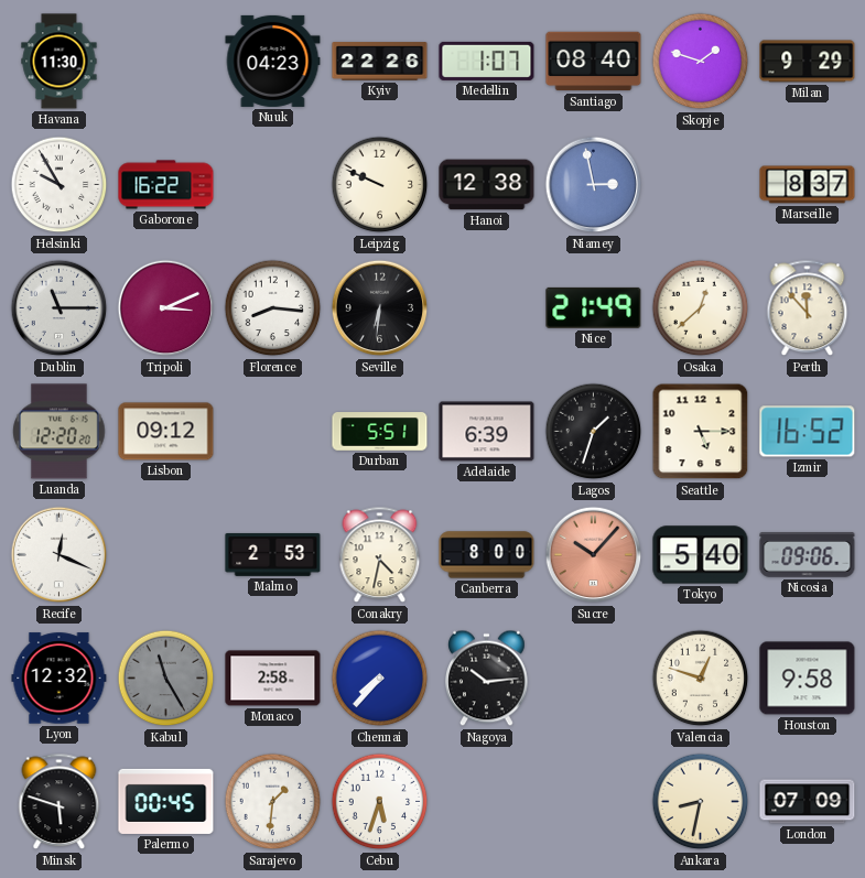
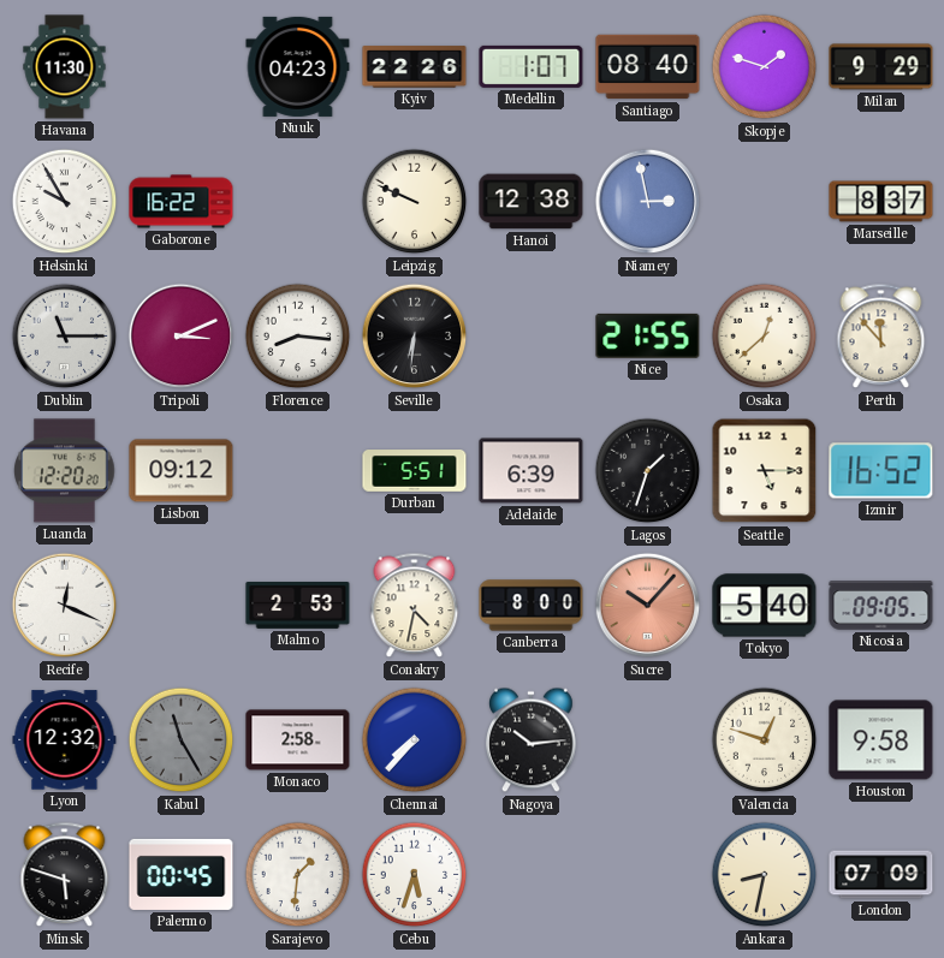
Nice: 21:49 -> 21:55
Nicosia: 09:06 -> 09:05
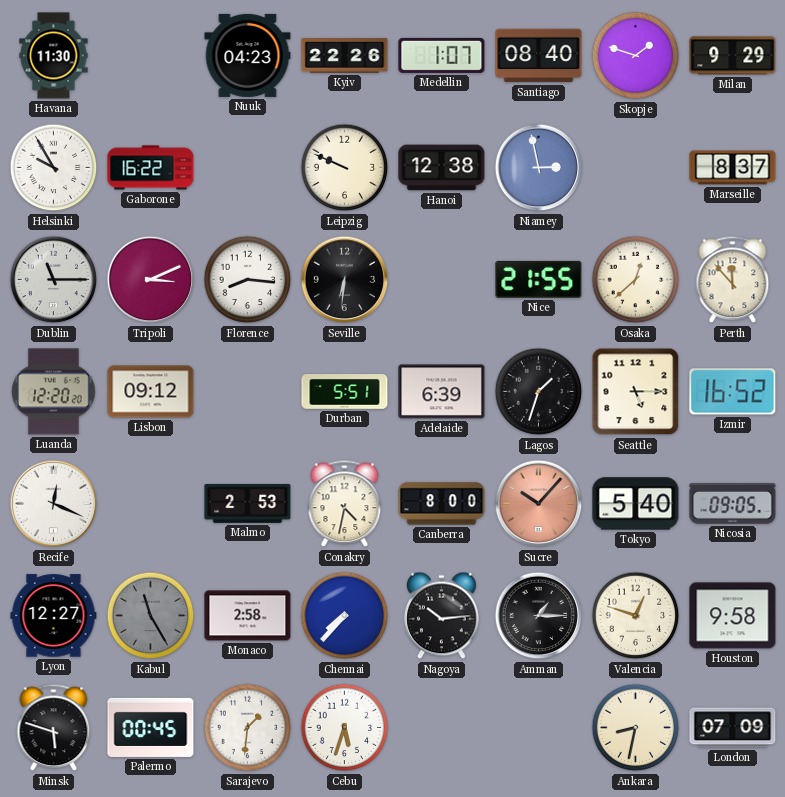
Lyon: 12:32 -> 12:27
Amman: none -> 1:15
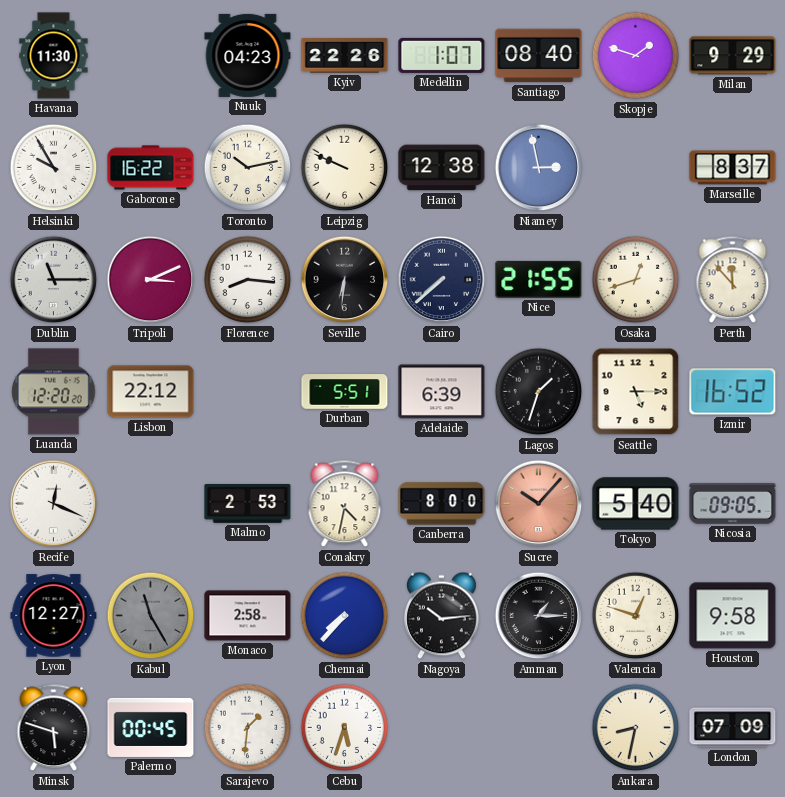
Toronto: none -> 10:13
Cairo: none -> 7:38
Osaka: 12:38 -> 12:42
Lisbon: 09:12 -> 22:12
